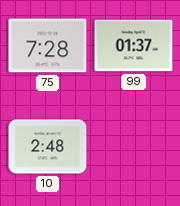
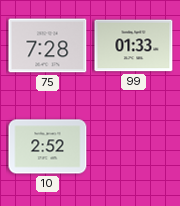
99: 01:37 -> 01:33
10: 2:48 -> 2:52
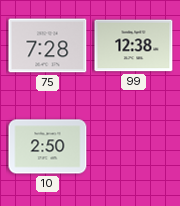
99: 01:33 -> 12:38
10: 2:52 -> 2:50
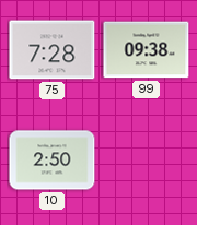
99: 12:38 -> 09:38
